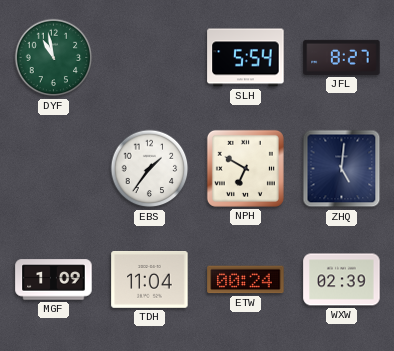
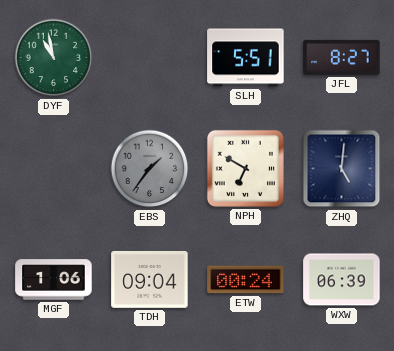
SLH: 5:54 -> 5:51
EBS dial: white -> grey
MGF: 1:09 -> 1:06
TDH: 11:04 -> 09:04
WXW: 02:39 -> 06:39
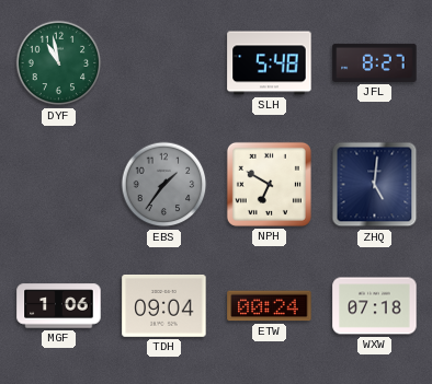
SLH: 5:51 -> 5:48
WXW: 06:39 -> 07:18
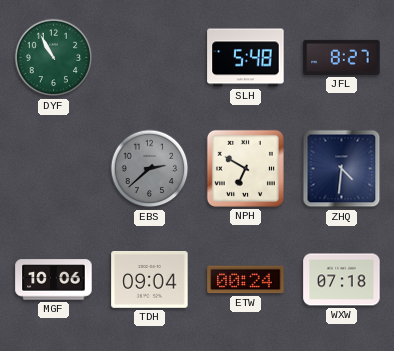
DYF: 10:58 -> 10:55
EBS: 1:36 -> 2:38
ZHQ: 5:01 -> 4:31
MGF: 1:06 -> 10:06
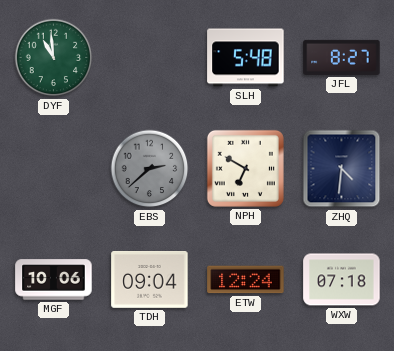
DYF: 10:55 -> 10:59
ETW: 00:24 -> 12:24
